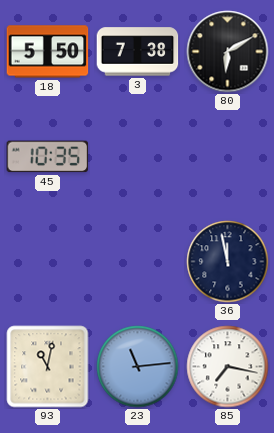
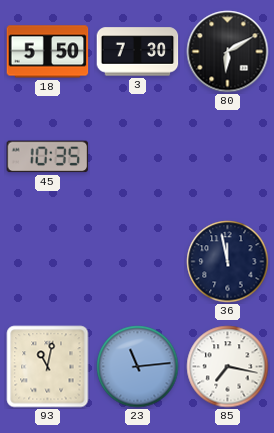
3: 7:38 -> 7:30
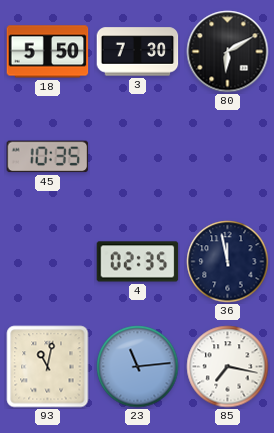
4: none -> 02:35
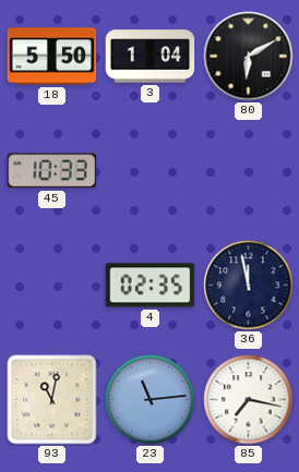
3: 7:30 -> 1:04
45: 10:35 -> 10:33
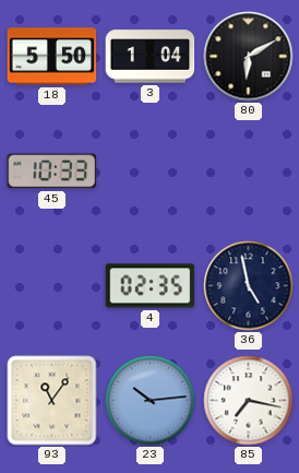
36: 11:58 -> 4:58
93: 11:02 -> 11:06
23: 11:14 -> 10:14
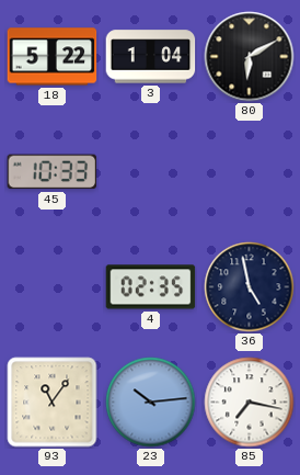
18: 5:50 -> 5:22
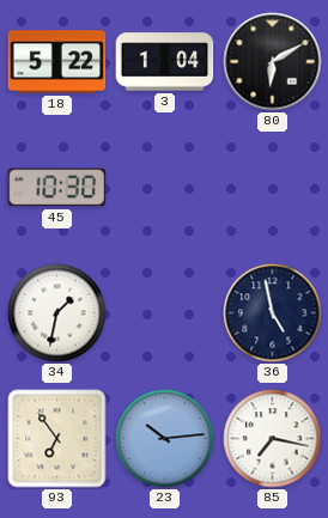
45: 10:33 -> 10:30
34: none -> 1:32
4: 02:35 -> none
93: 11:06 -> 6:54
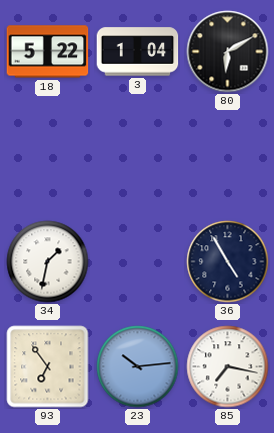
45: 10:30 -> none
36: 4:58 -> 4:55
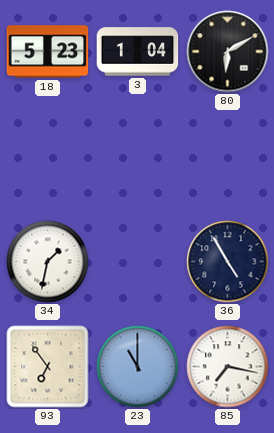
18: 5:22 -> 5:23
23: 10:14 -> 11:00
